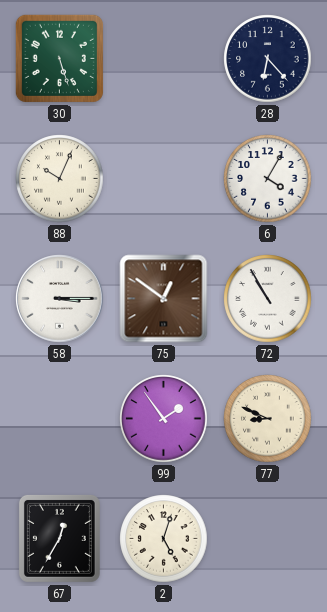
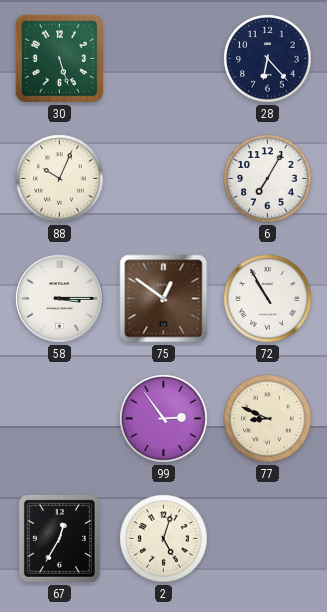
6: 4:05 -> 7:05
99: 1:54 -> 2:54
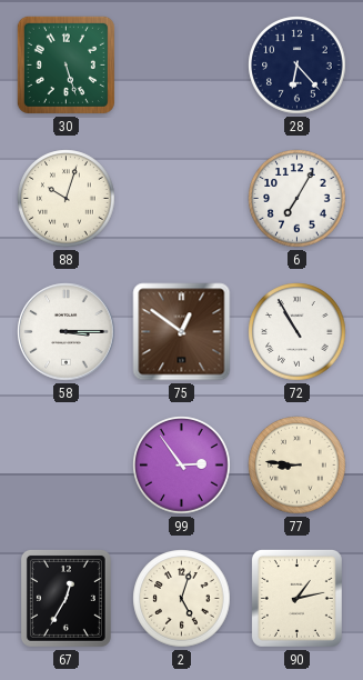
88: 10:04 -> 10:03
77: 8:49 -> 8:46
90: none -> 1:13
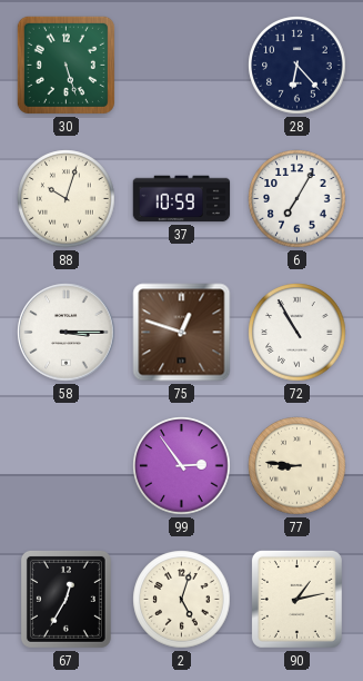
37: none -> 10:59
75: 12:51 -> 12:48
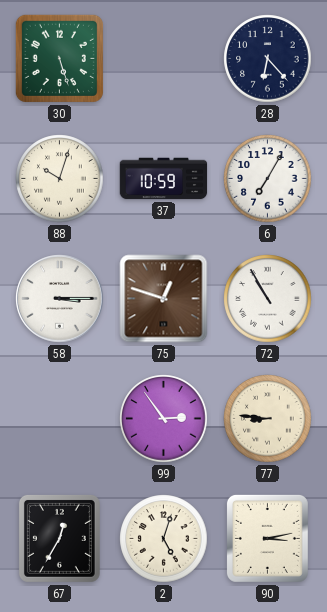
90: 1:13 -> 3:13
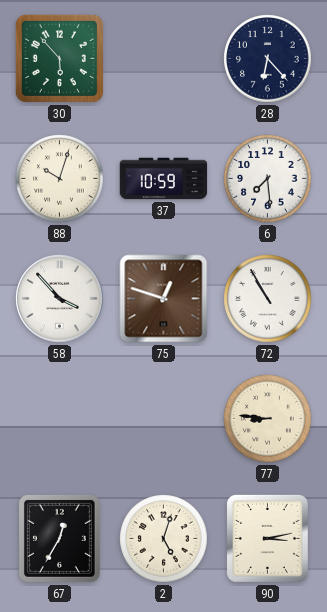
30: 5:27 -> 5:53
6: 7:05 -> 7:29
58: 3:15 -> 3:53
99: 2:54 -> none
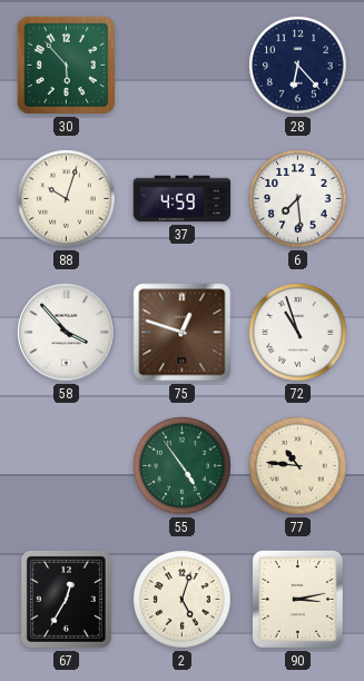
37: 10:59 -> 4:59
72: 10:55 -> 10:57
55: none -> 4:54
77: 8:46 -> 10:46
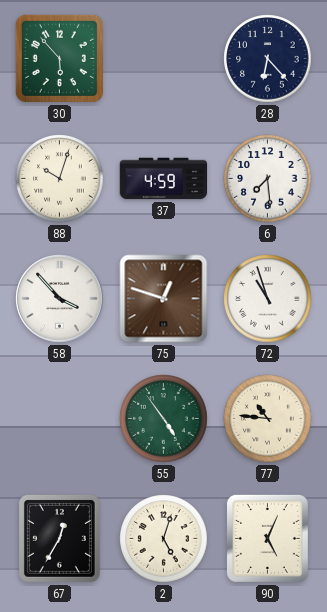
90: 3:13 -> 5:04
